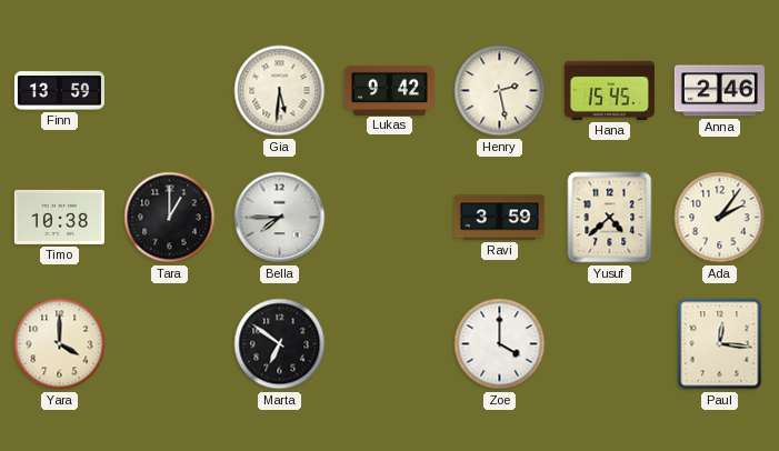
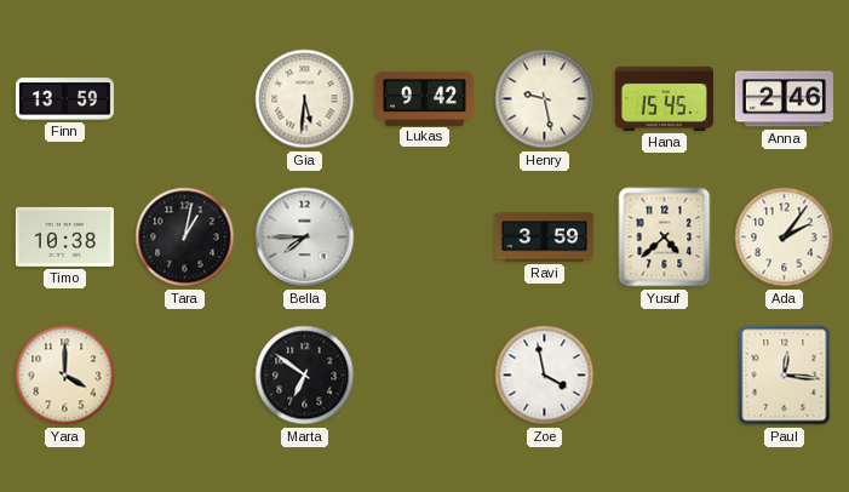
Henry: 2:28 -> 9:28
Tara: 1:00 -> 1:02
Zoe: 4:00 -> 3:58
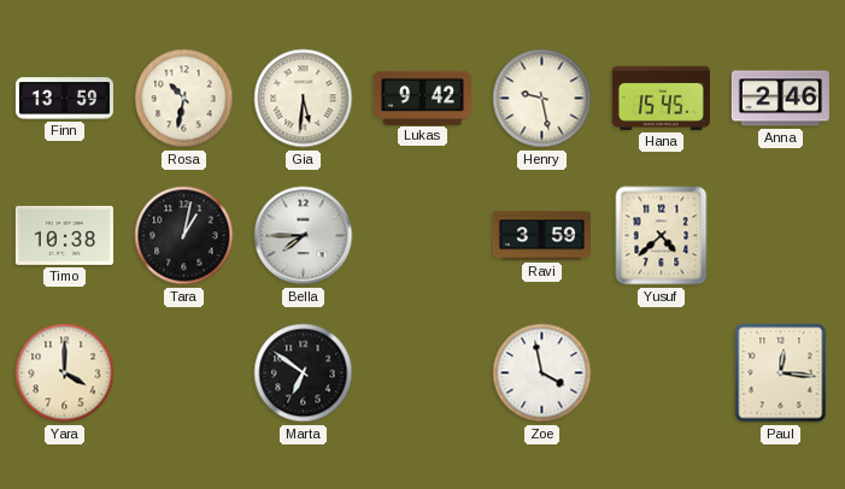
Rosa: none -> 10:32
Ada: 2:06 -> none
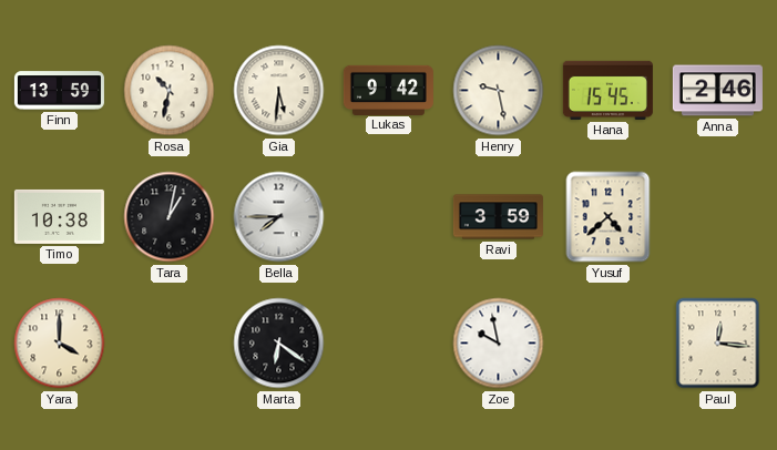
Marta: 6:51 -> 6:21
Zoe: 3:58 -> 9:58
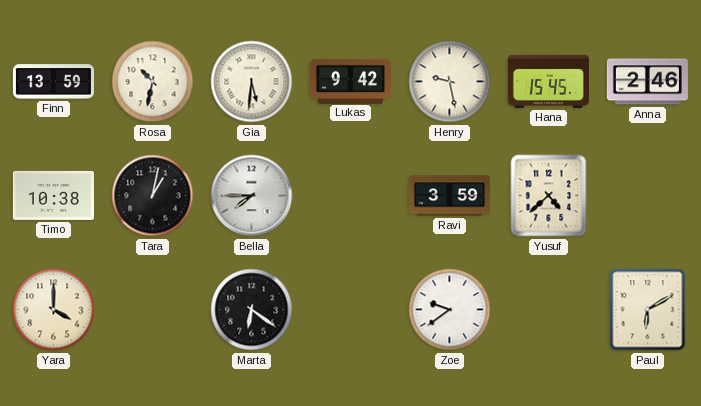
Zoe: 9:58 -> 9:39
Paul: 12:16 -> 6:10
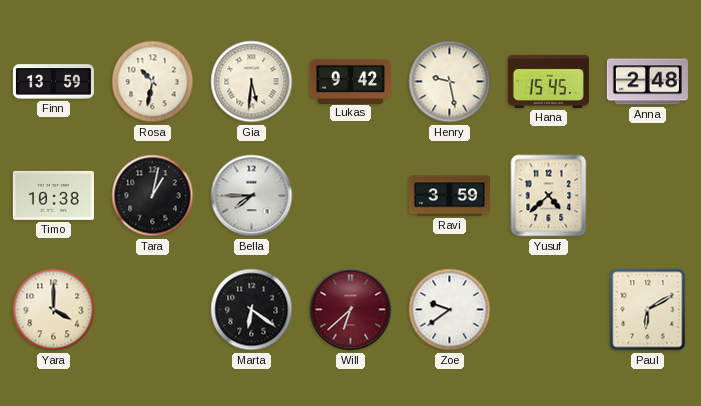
Anna: 2:46 -> 2:48
Will: none -> 6:38
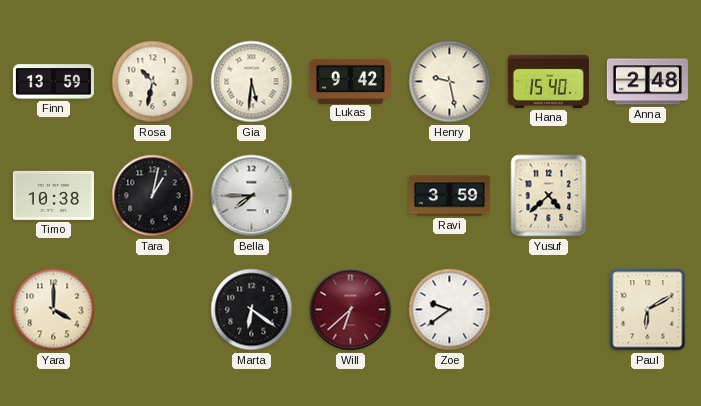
Hana: 15:45 -> 15:40
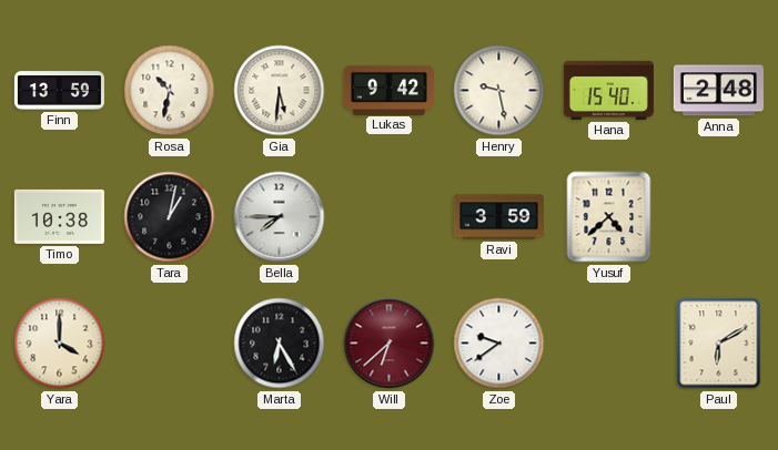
Marta: 6:21 -> 6:25
